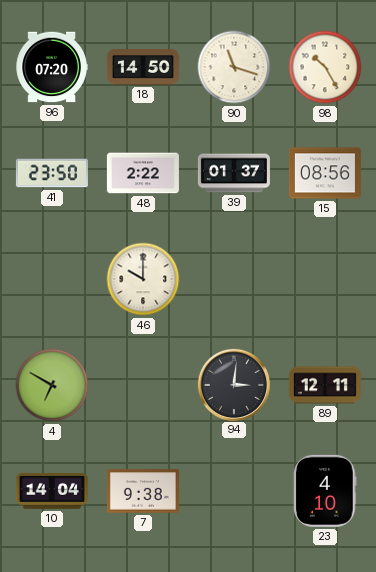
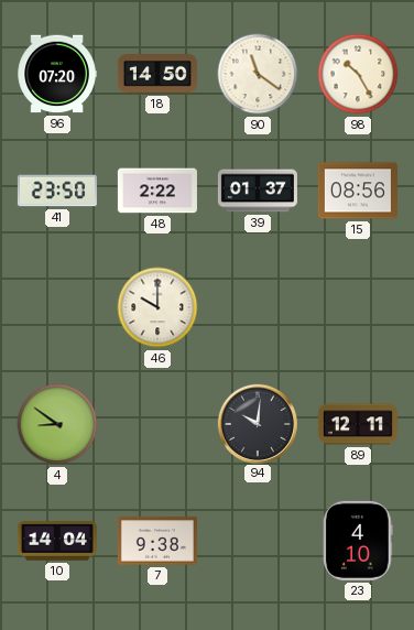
90: 11:18 -> 11:21
4: 6:50 -> 8:51
94: 3:01 -> 10:01
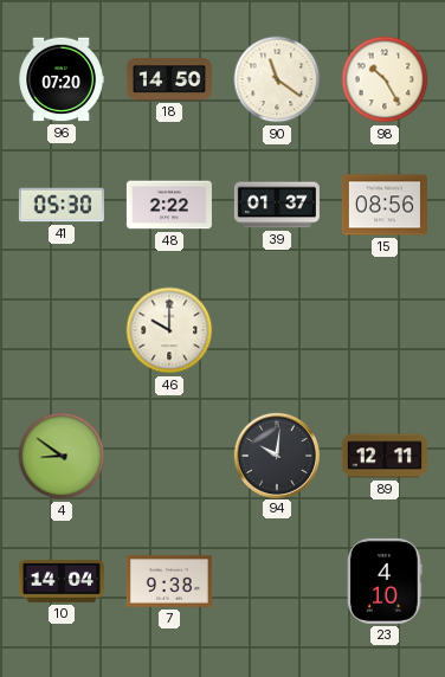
41: 23:50 -> 05:30
